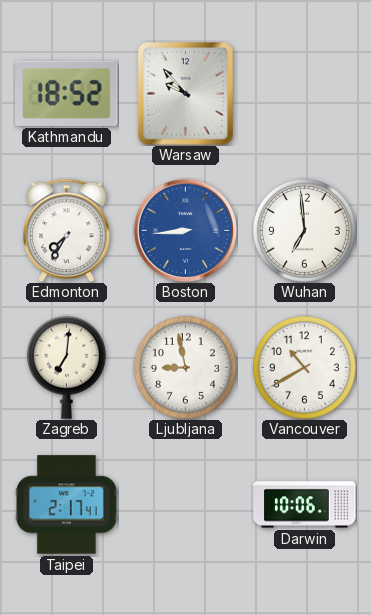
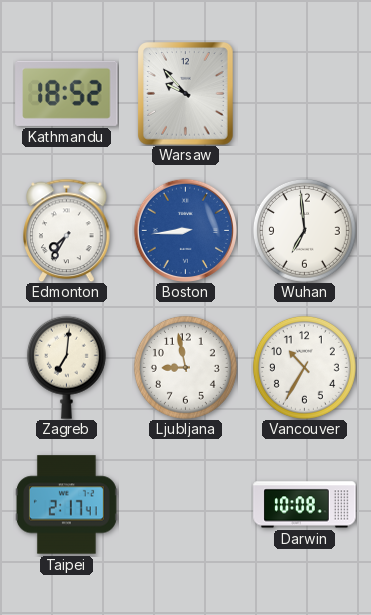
Vancouver: 10:40 -> 10:35
Darwin: 10:06 -> 10:08
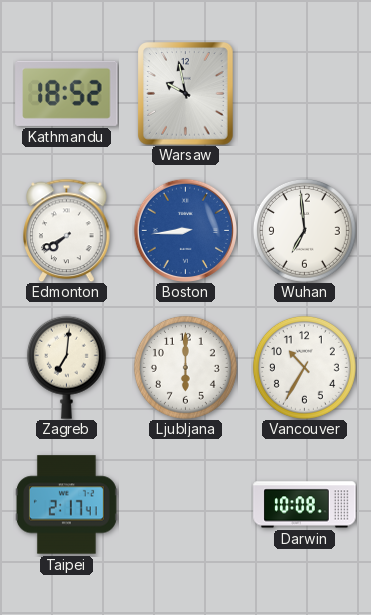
Warsaw: 9:53 -> 9:58
Edmonton: 7:35 -> 7:40
Ljubljana: 8:58 -> 6:00
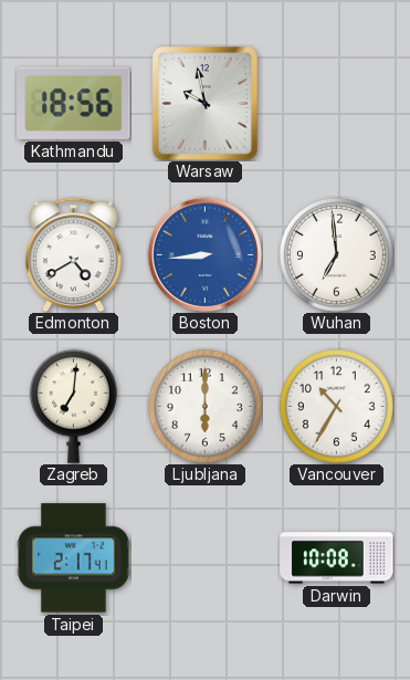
Kathmandu: 18:52 -> 18:56
Edmonton: 7:40 -> 4:40
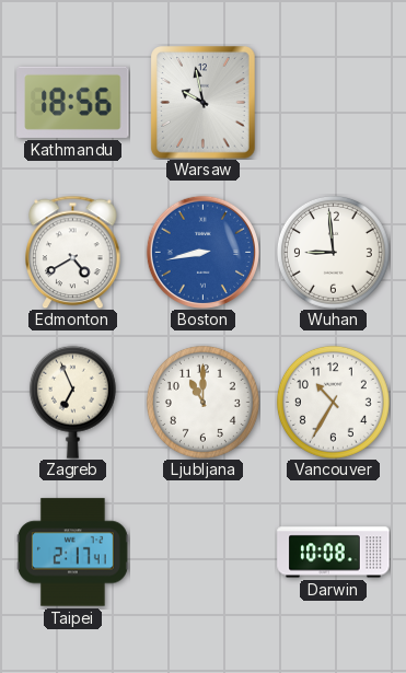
Boston: 8:44 -> 8:43
Wuhan: 6:59 -> 8:59
Zagreb: 7:01 -> 6:56
Ljubljana: 6:00 -> 11:00
